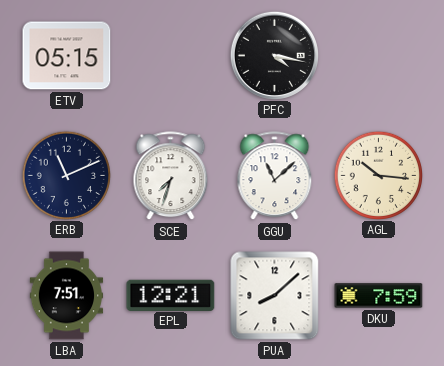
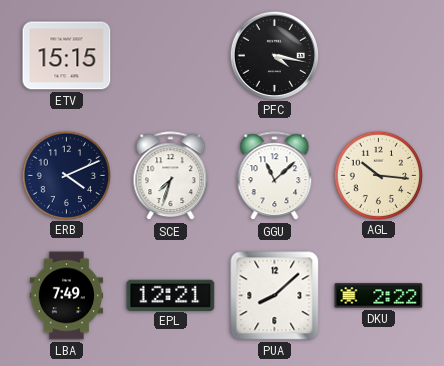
ETV: 05:15 -> 15:15
ERB: 11:11 -> 4:11
LBA: 7:51 -> 7:49
DKU: 7:59 -> 2:22
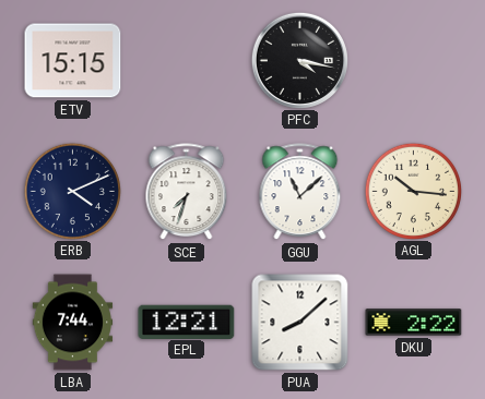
LBA: 7:49 -> 7:44
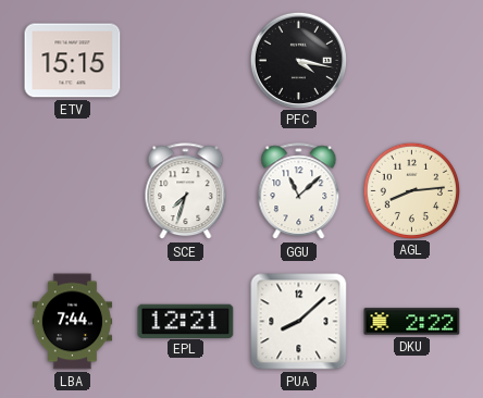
ERB: 4:11 -> none
AGL: 10:16 -> 8:14
